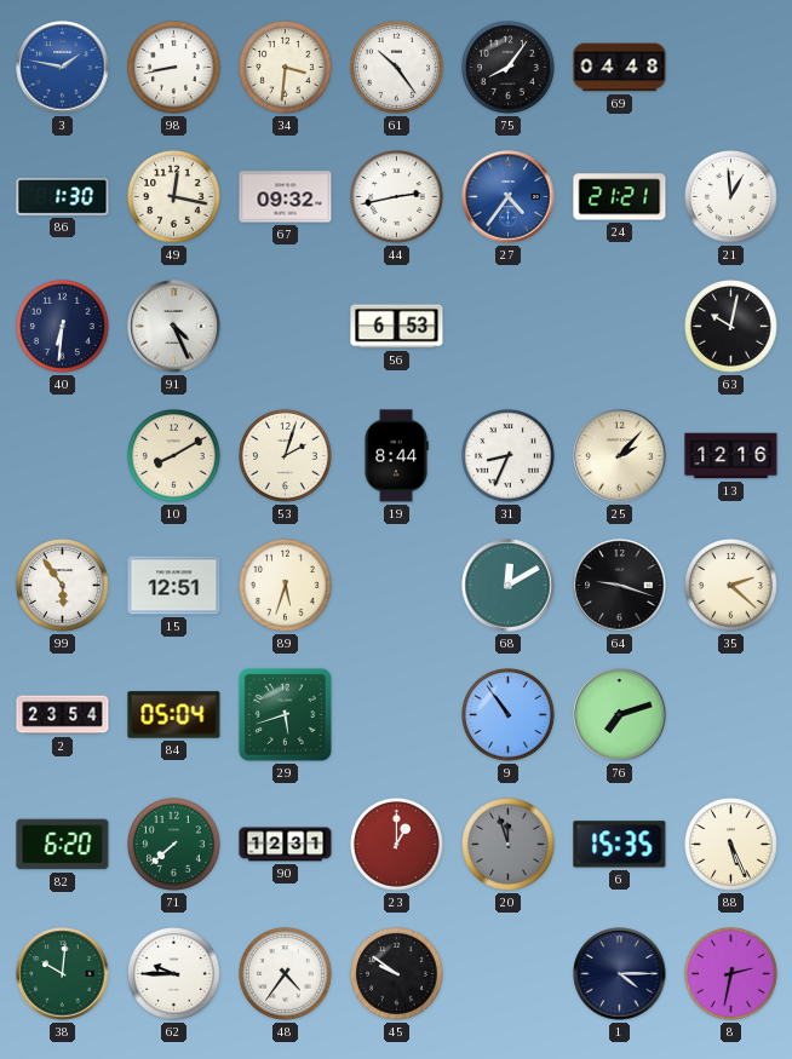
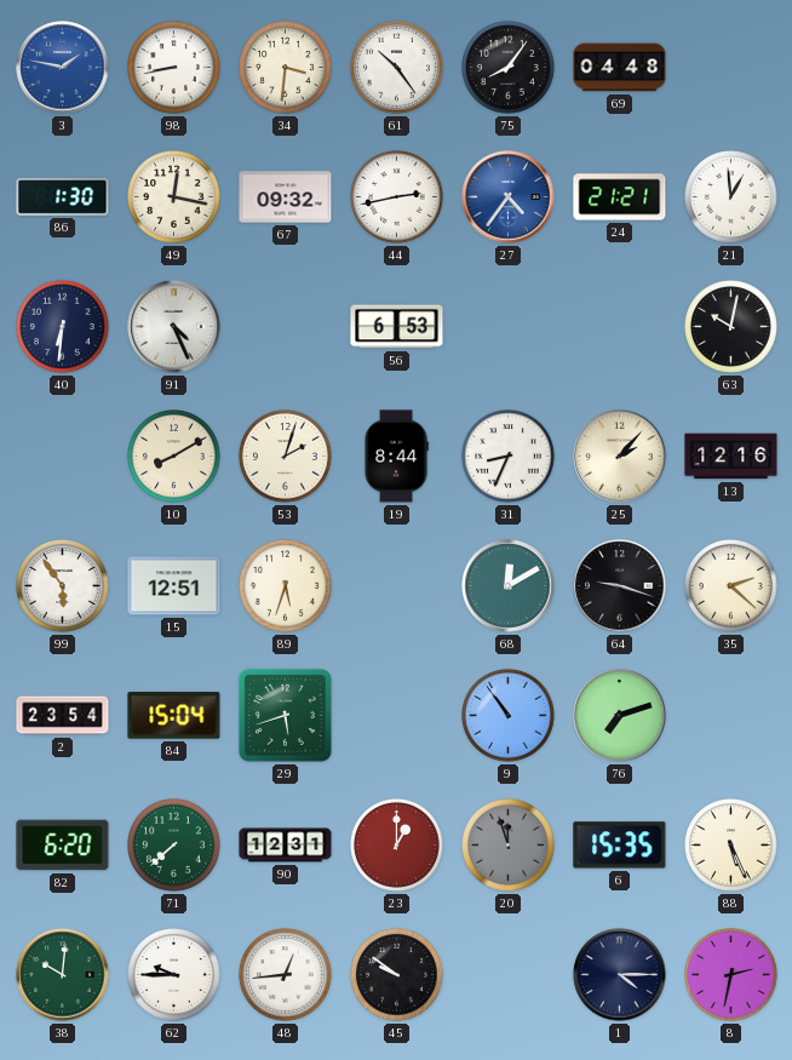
84: 05:04 -> 15:04
48: 4:36 -> 12:44
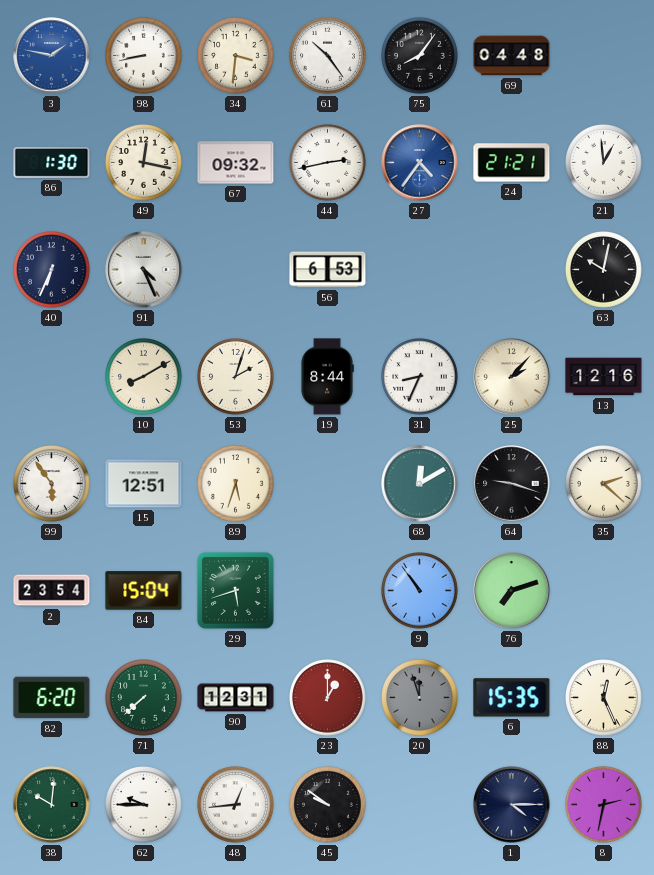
40: 6:31 -> 6:34
88: 5:26 -> 12:26
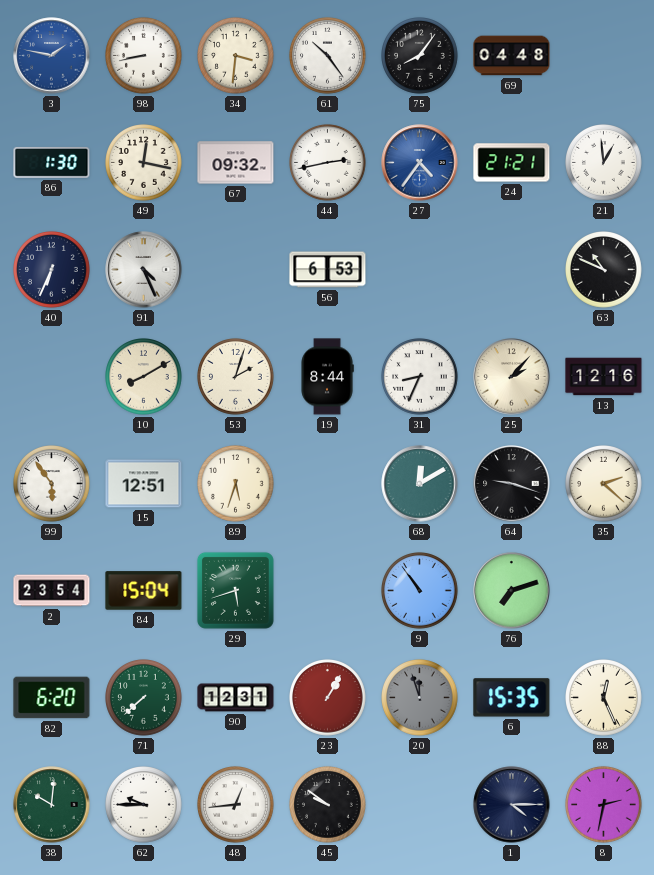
63: 10:02 -> 10:49
23: 1:00 -> 1:05
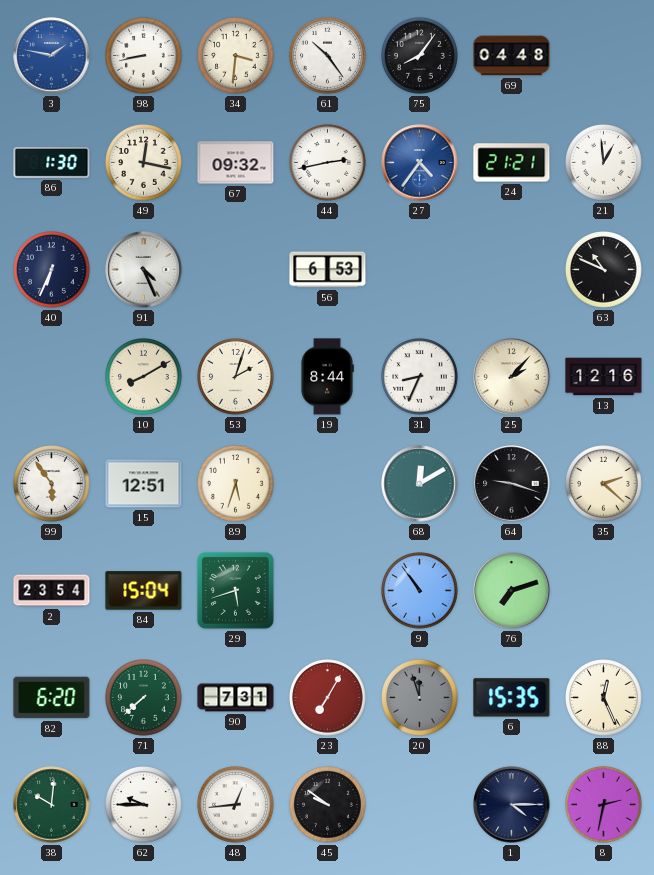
90: 12:31 -> 7:31
23: 1:05 -> 7:05
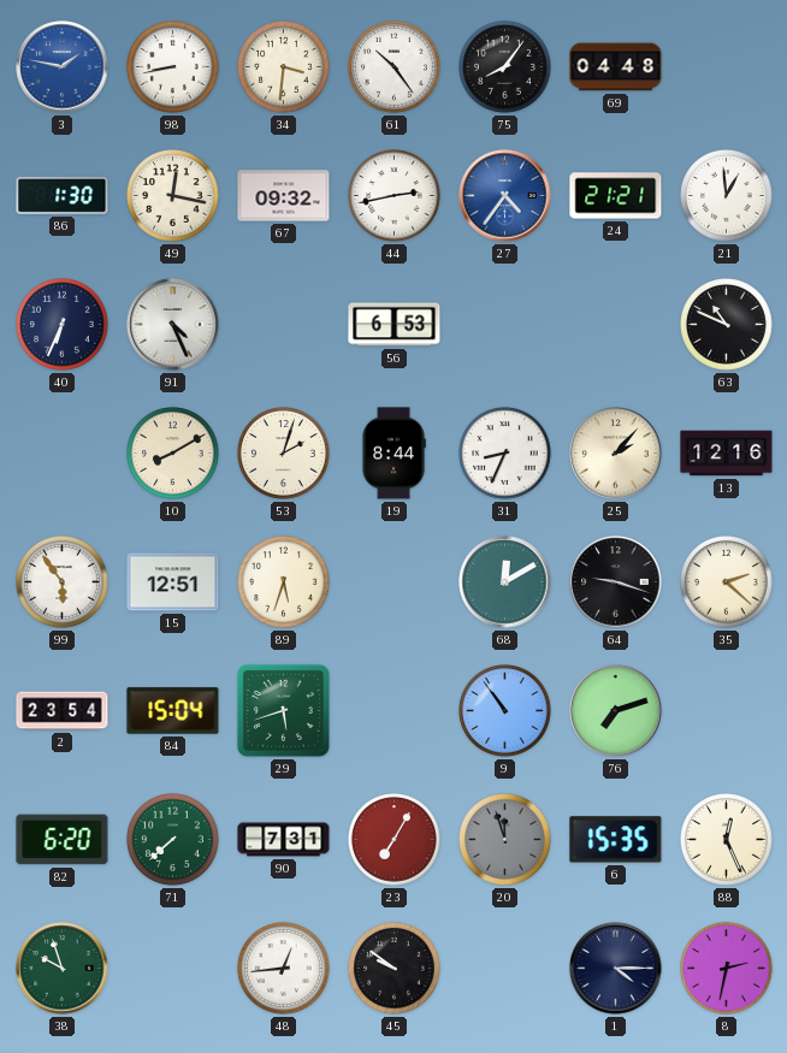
38: 10:01 -> 9:57
62: 9:45 -> none
